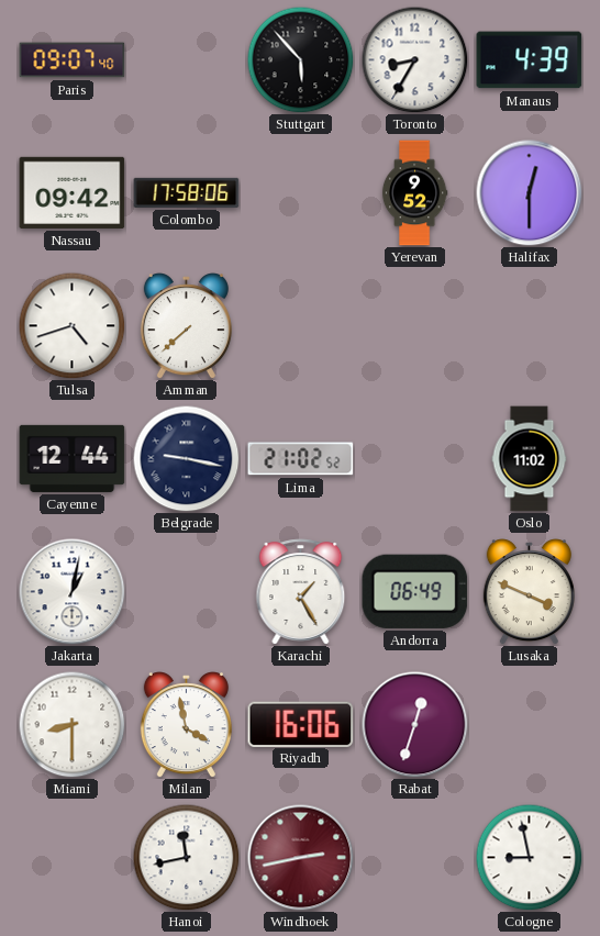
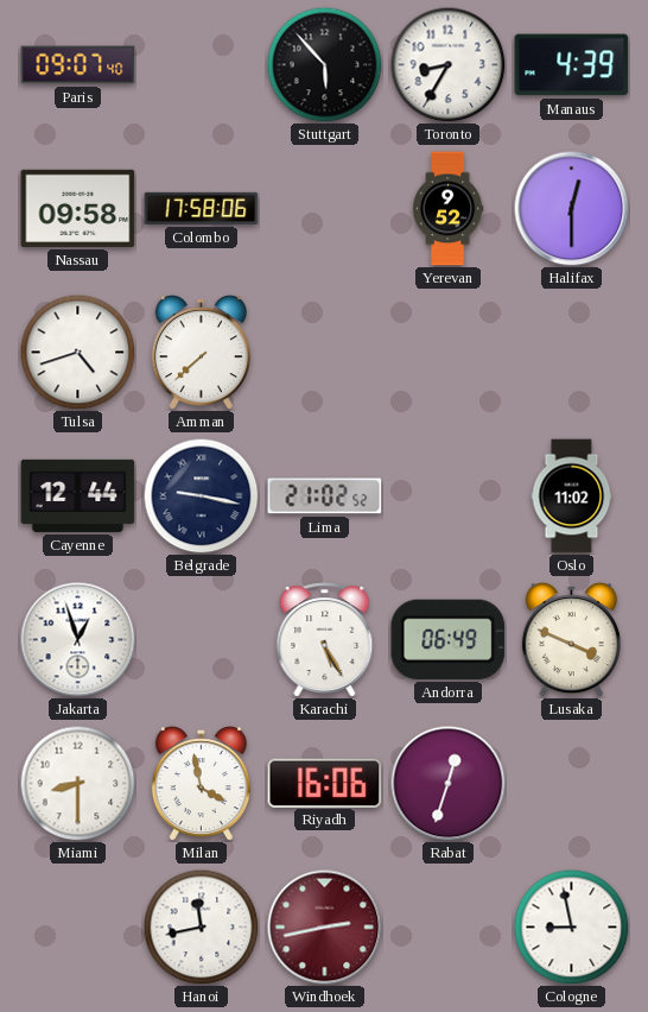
Nassau: 09:42 -> 09:58
Jakarta: 1:02 -> 12:57
Karachi: 1:25 -> 5:25
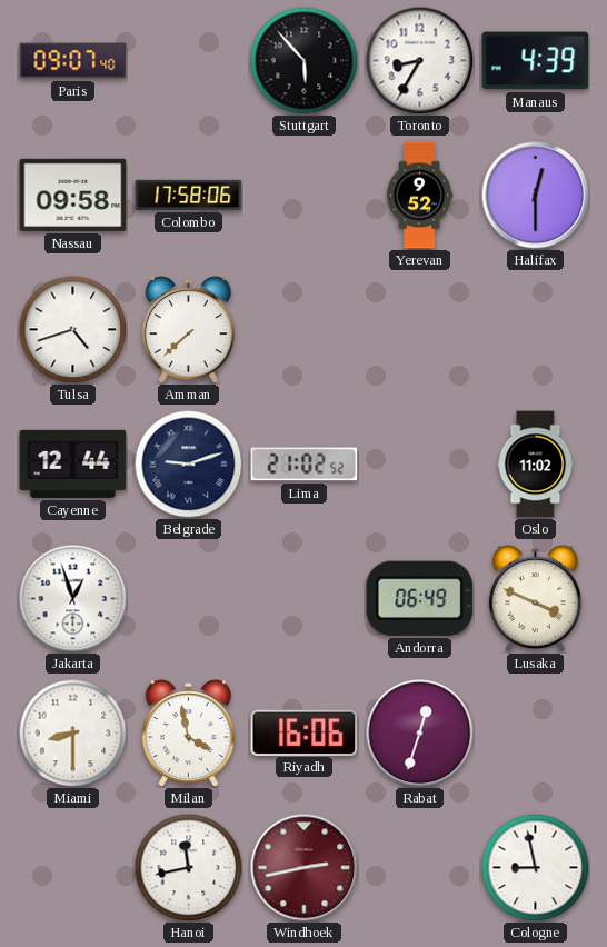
Belgrade: 9:17 -> 9:12
Karachi: 5:25 -> none
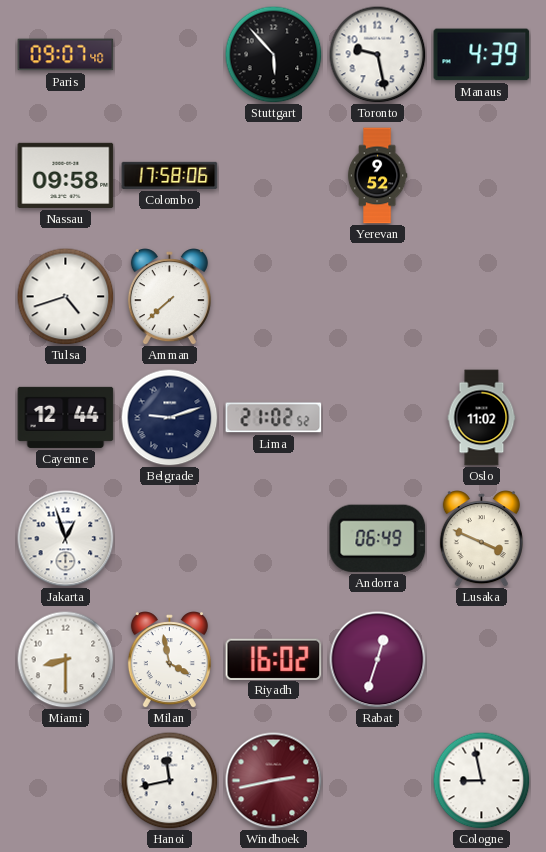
Toronto: 8:35 -> 9:28
Halifax: 12:30 -> none
Riyadh: 16:06 -> 16:02
